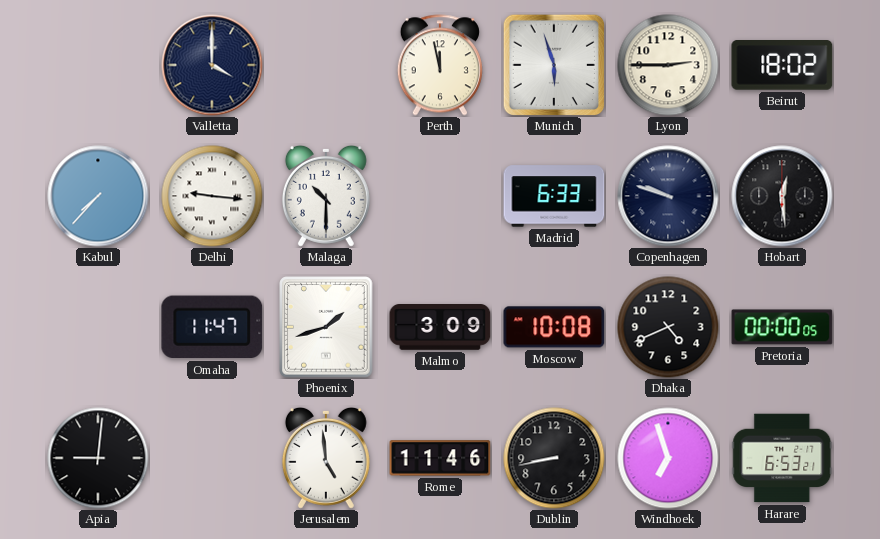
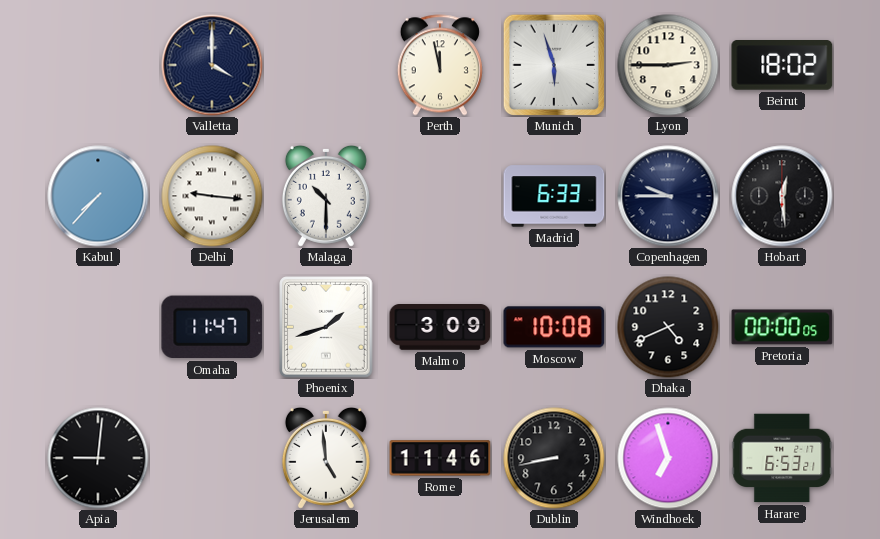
Copenhagen: 9:48 -> 9:45
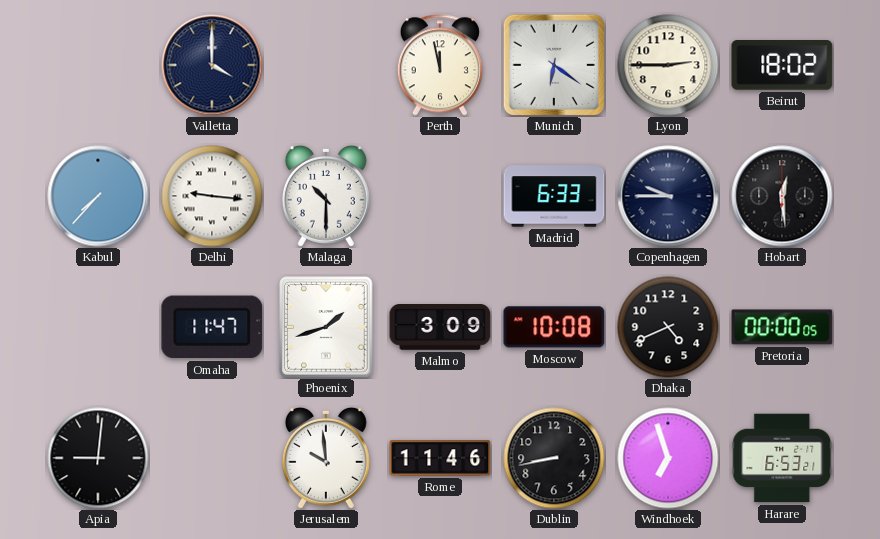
Munich: 5:57 -> 6:21
Jerusalem: 4:59 -> 9:59
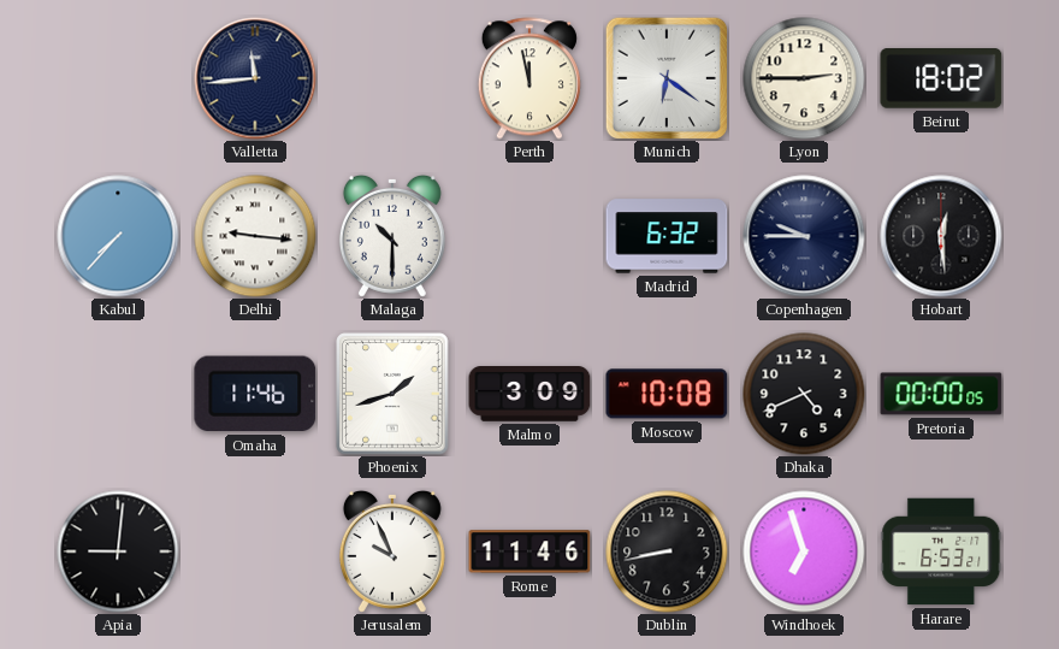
Valletta: 4:00 -> 11:44
Madrid: 6:33 -> 6:32
Omaha: 11:47 -> 11:46
Jerusalem: 9:59 -> 9:56
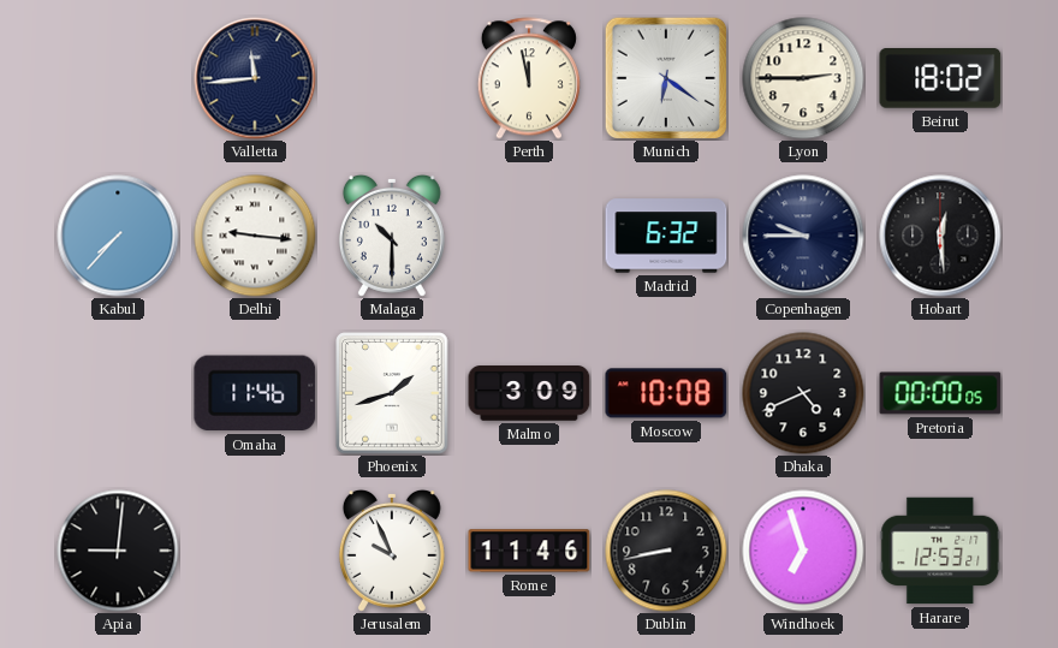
Harare: 6:53 -> 12:53
